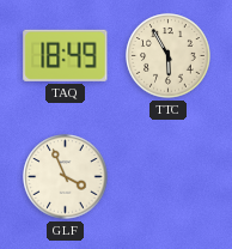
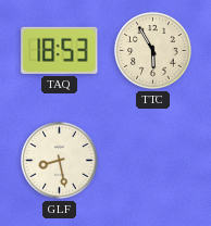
TAQ: 18:49 -> 18:53
GLF: 3:56 -> 8:28
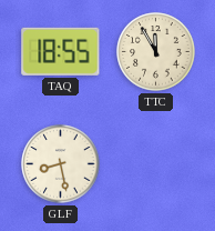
TAQ: 18:53 -> 18:55
TTC: 5:55 -> 11:55
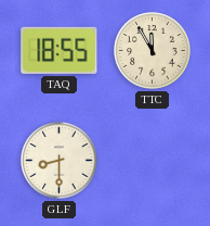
GLF: 8:28 -> 8:30
